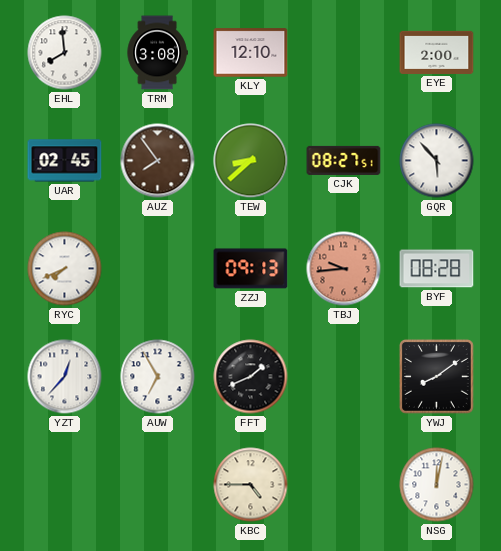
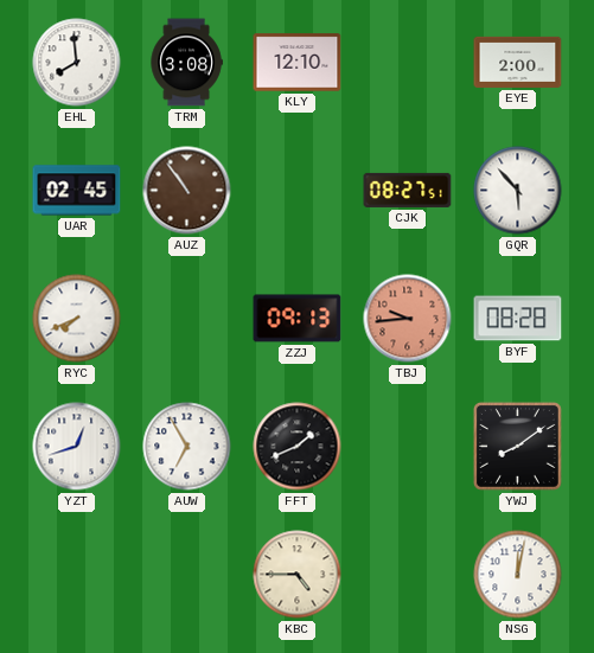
AUZ: 7:54 -> 10:54
TEW: 8:38 -> none
YZT: 12:37 -> 12:42
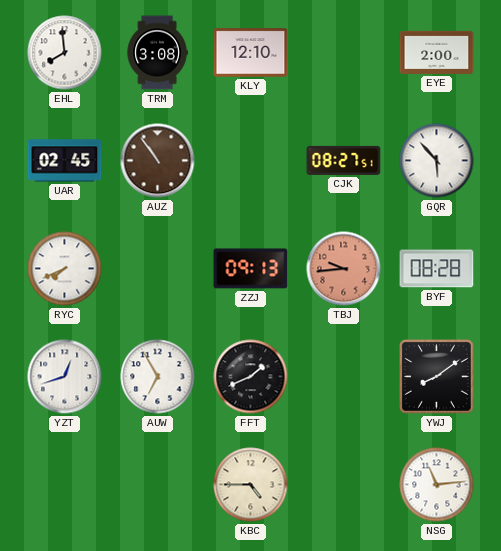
NSG: 12:02 -> 11:14
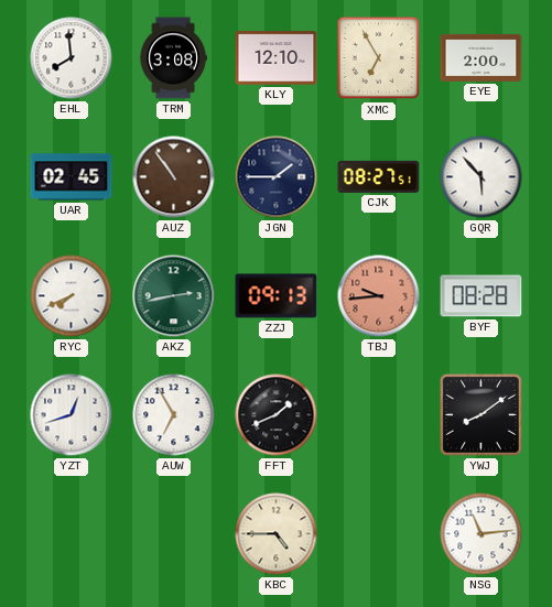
XMC: none -> 6:55
JGN: none -> 1:45
AKZ: none -> 2:43
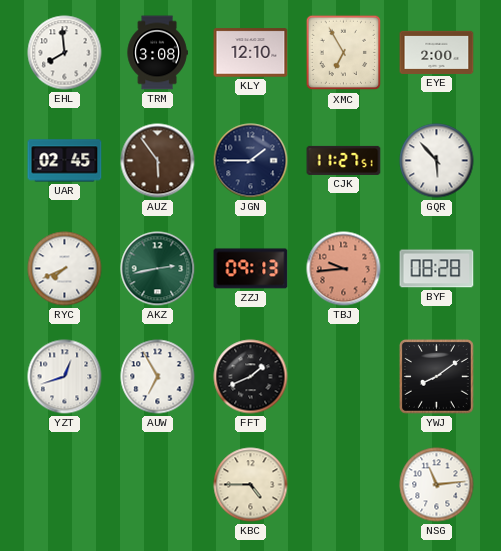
AUZ: 10:54 -> 5:54
CJK: 08:27 -> 11:27
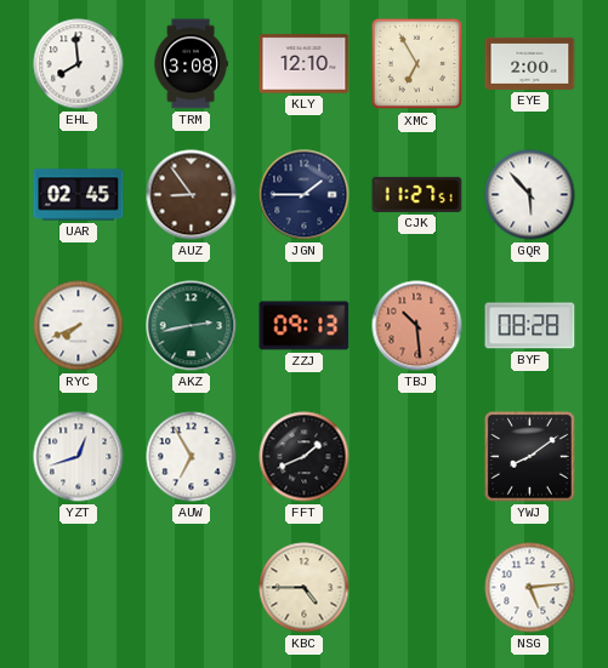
AUZ: 5:54 -> 8:54
TBJ: 9:44 -> 10:29
NSG: 11:14 -> 5:14
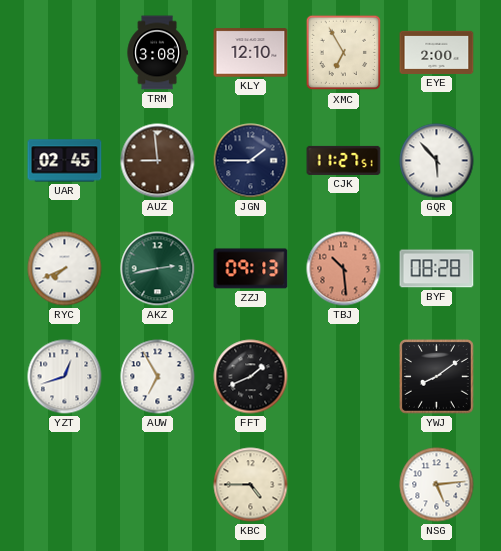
EHL: 7:59 -> none
AUZ: 8:54 -> 8:59
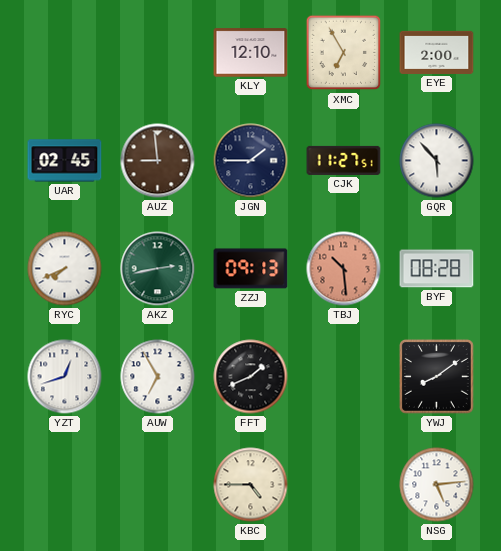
TRM: 3:08 -> none
